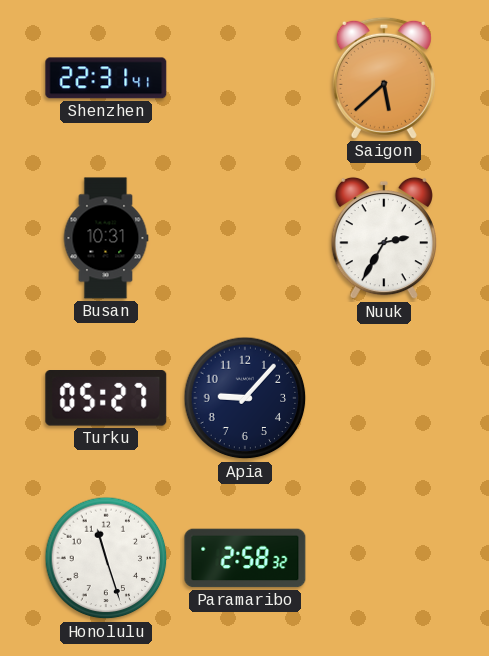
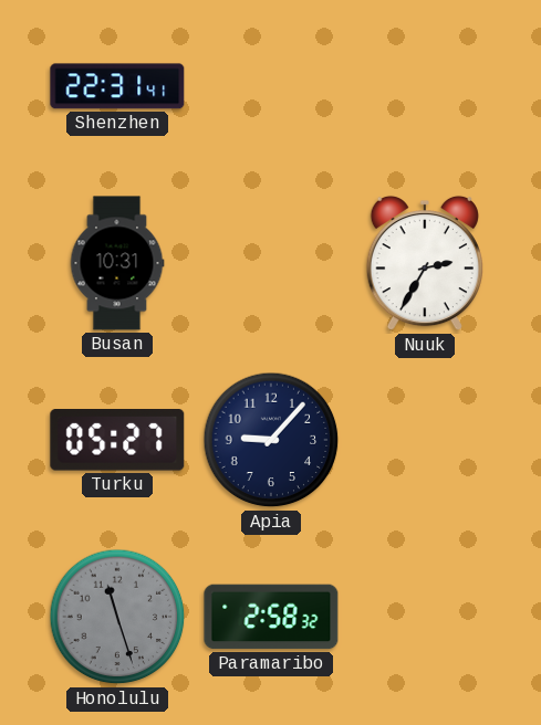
Saigon: 5:38 -> none
Honolulu dial: white -> grey
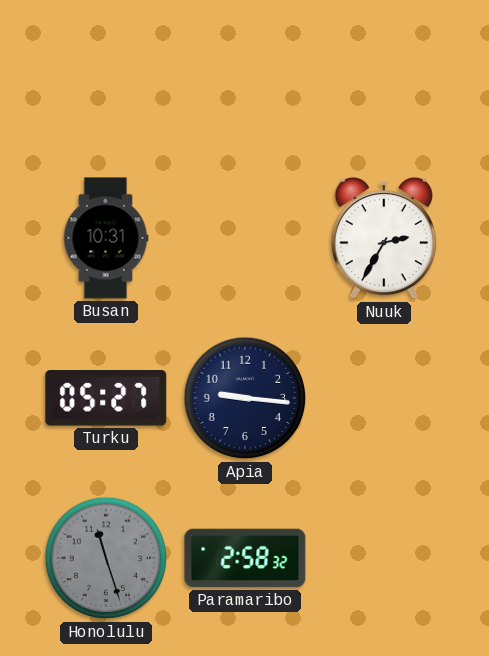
Shenzhen: 22:31 -> none
Apia: 9:07 -> 9:16
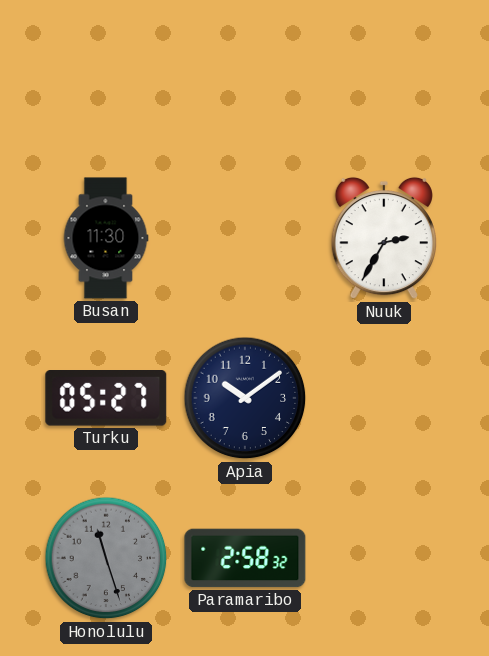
Busan: 10:31 -> 11:30
Apia: 9:16 -> 10:09
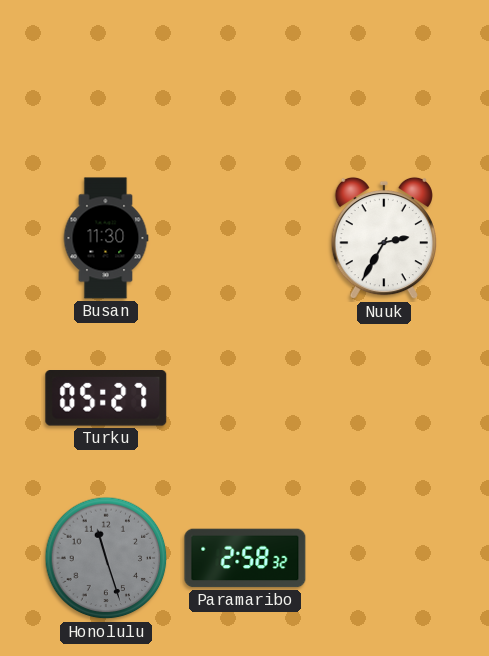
Apia: 10:09 -> none
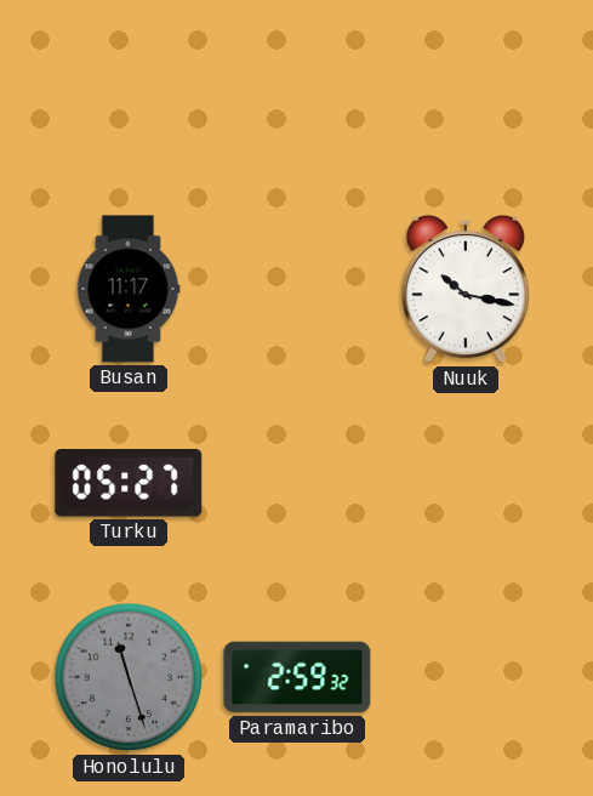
Busan: 11:30 -> 11:17
Nuuk: 2:35 -> 10:17
Paramaribo: 2:58 -> 2:59
